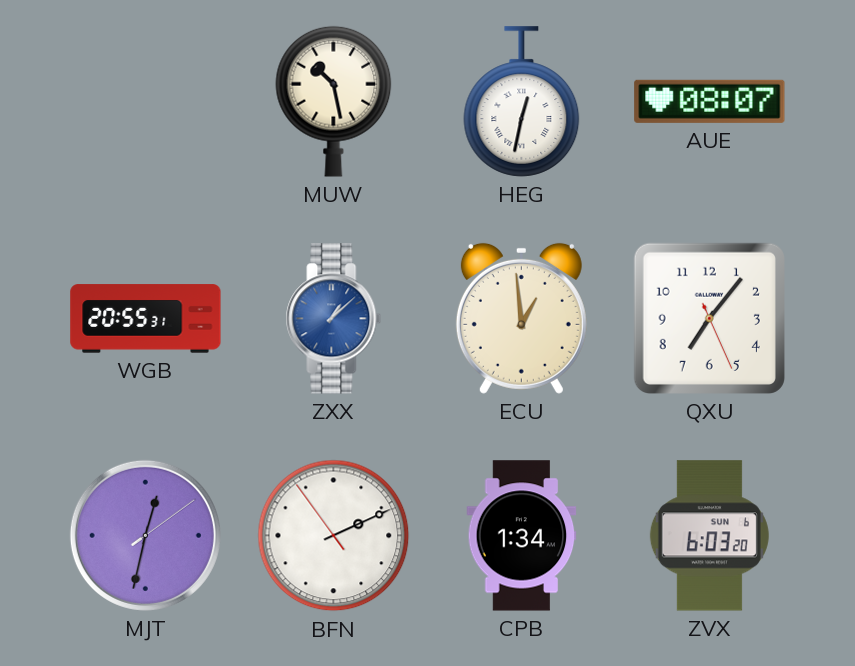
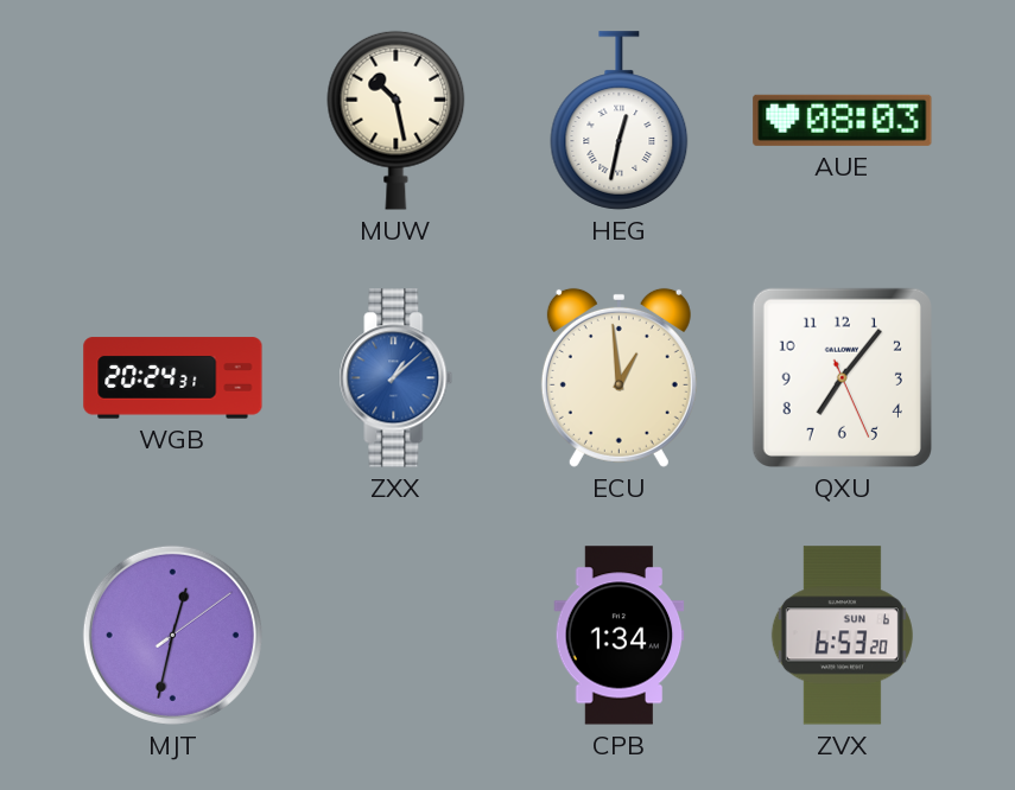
AUE: 08:07 -> 08:03
WGB: 20:55 -> 20:24
BFN: 2:10 -> none
ZVX: 6:03 -> 6:53
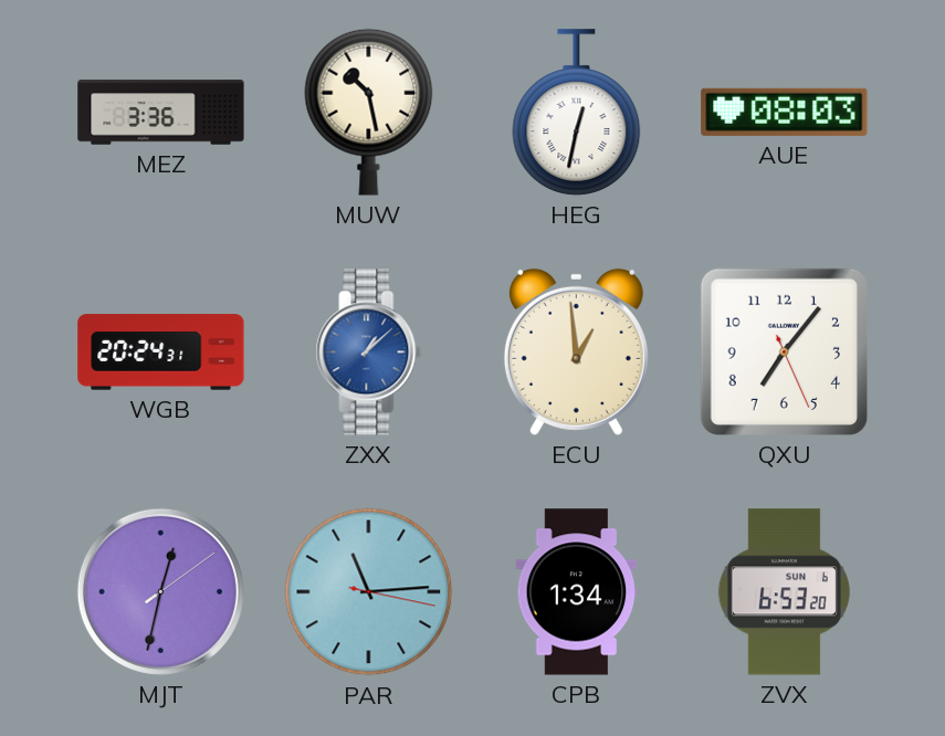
MEZ: none -> 3:36
PAR: none -> 11:14
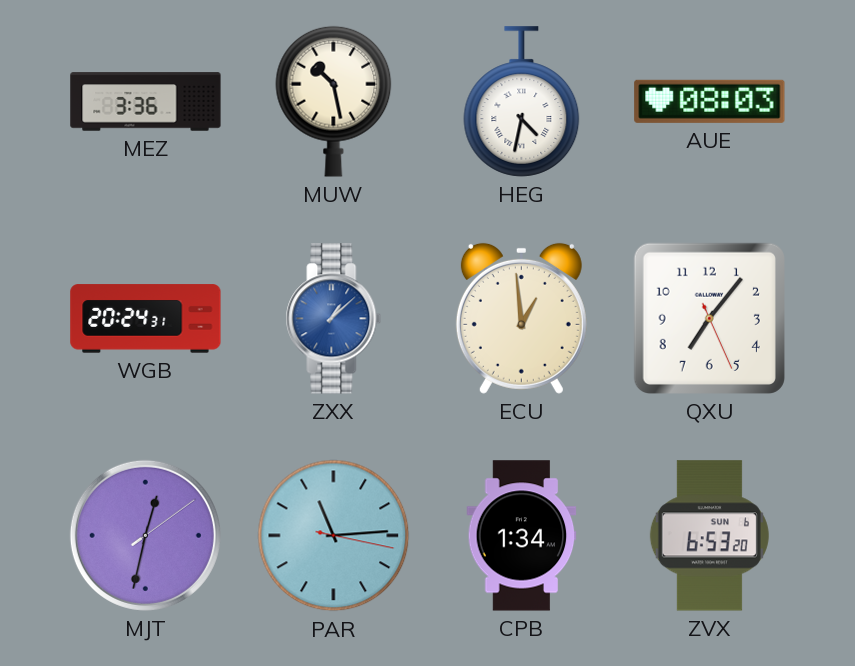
HEG: 12:32 -> 4:32
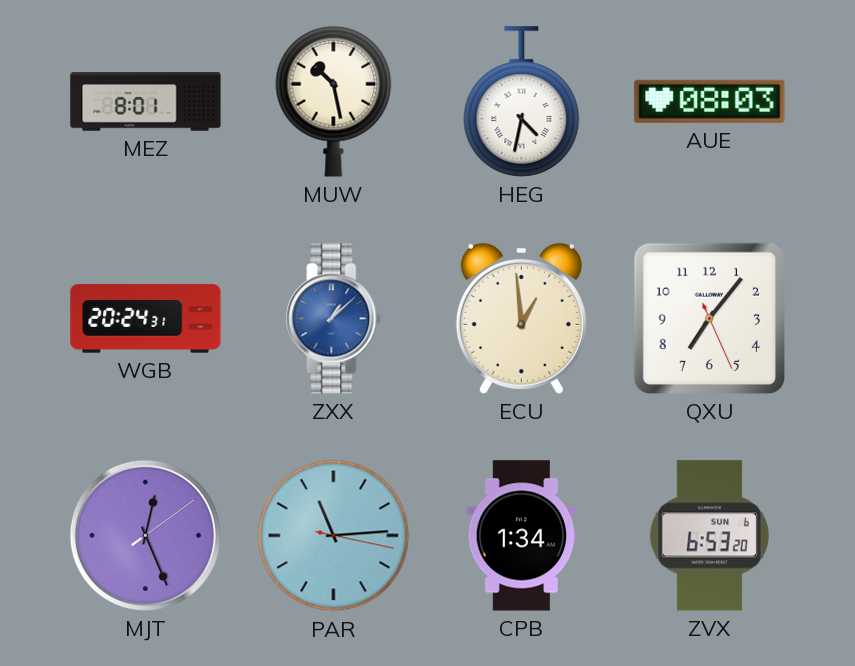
MEZ: 3:36 -> 8:01
MJT: 12:32 -> 12:26
